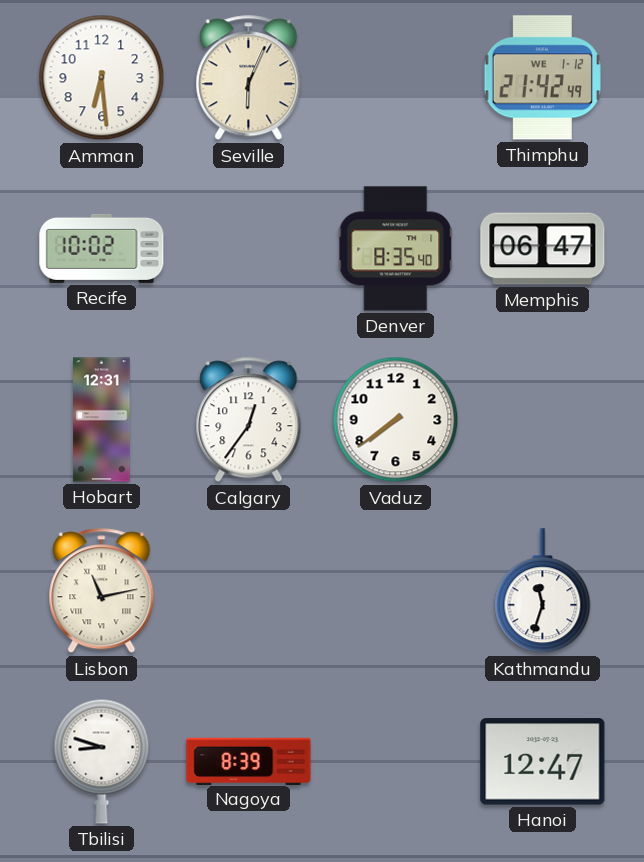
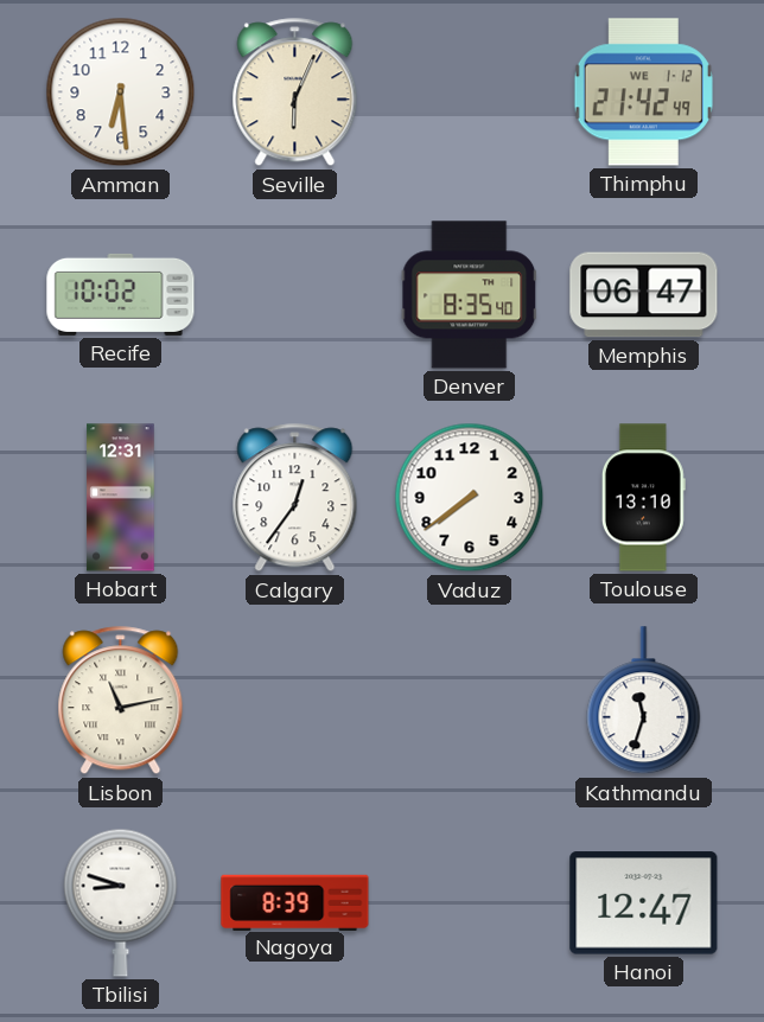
Toulouse: none -> 13:10
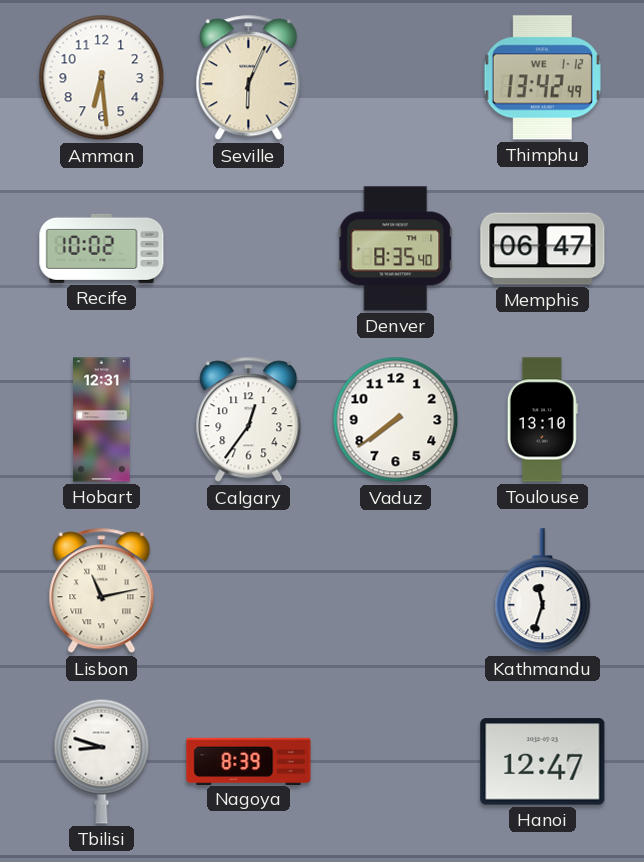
Thimphu: 21:42 -> 13:42
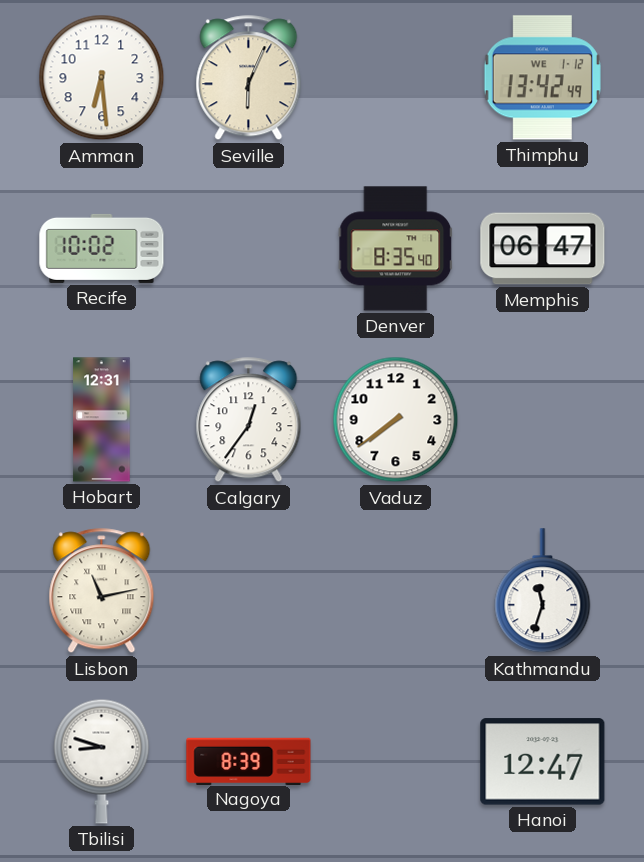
Toulouse: 13:10 -> none
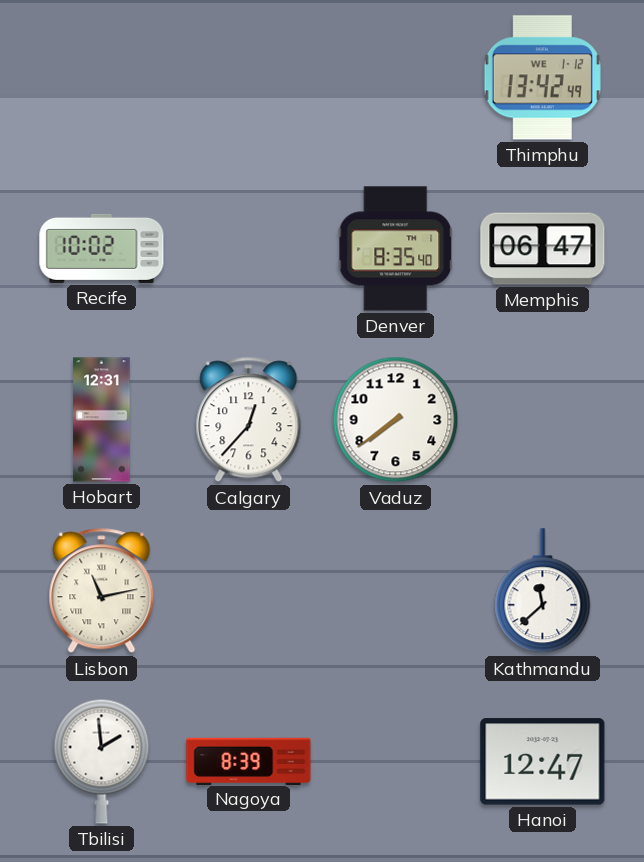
Amman: 6:29 -> none
Seville: 6:04 -> none
Calgary: 12:36 -> 12:37
Kathmandu: 11:33 -> 11:38
Tbilisi: 8:48 -> 1:59
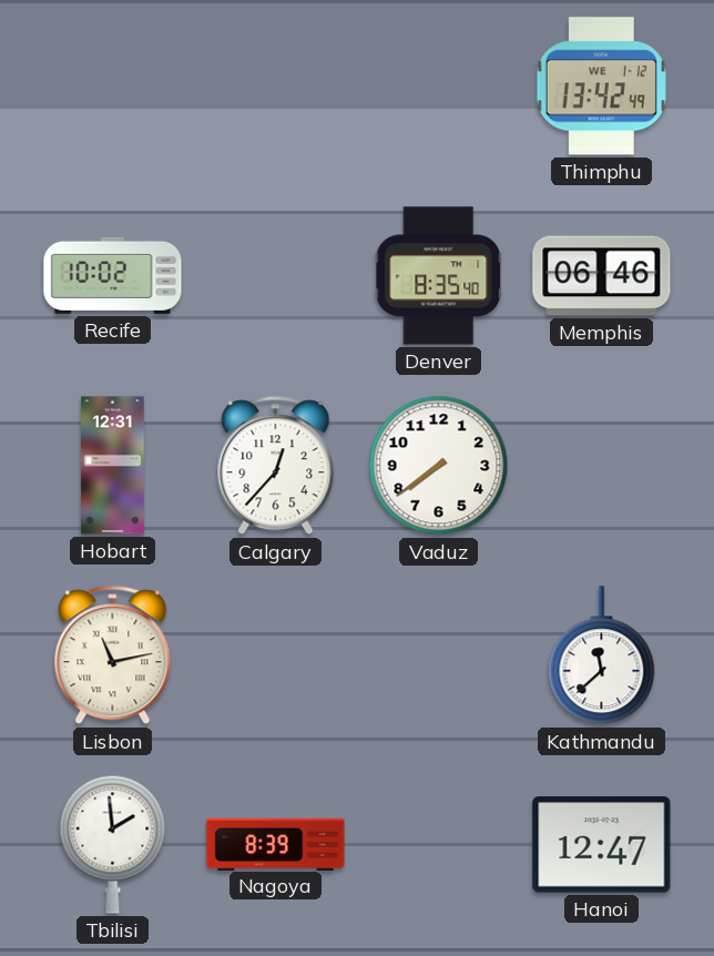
Memphis: 06:47 -> 06:46
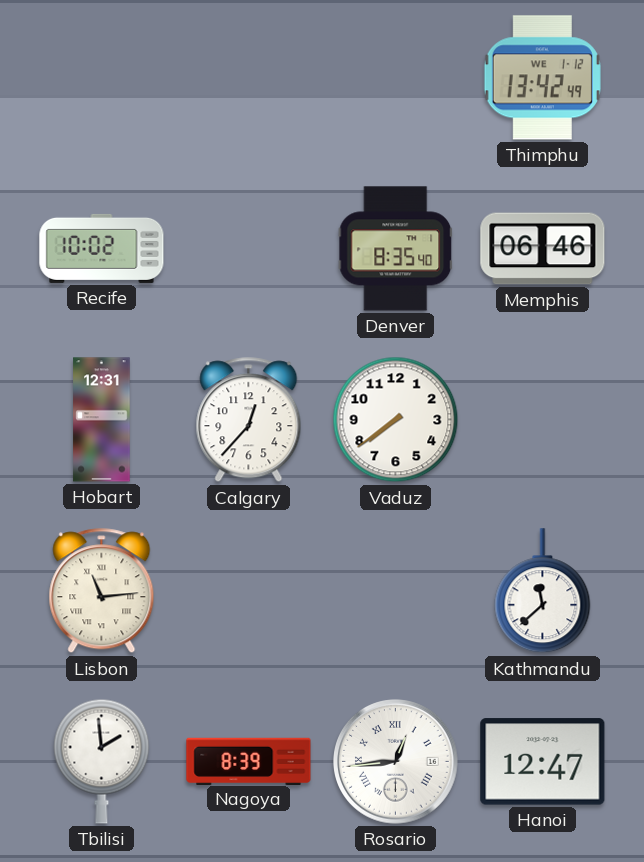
Lisbon: 11:13 -> 11:14
Rosario: none -> 12:44
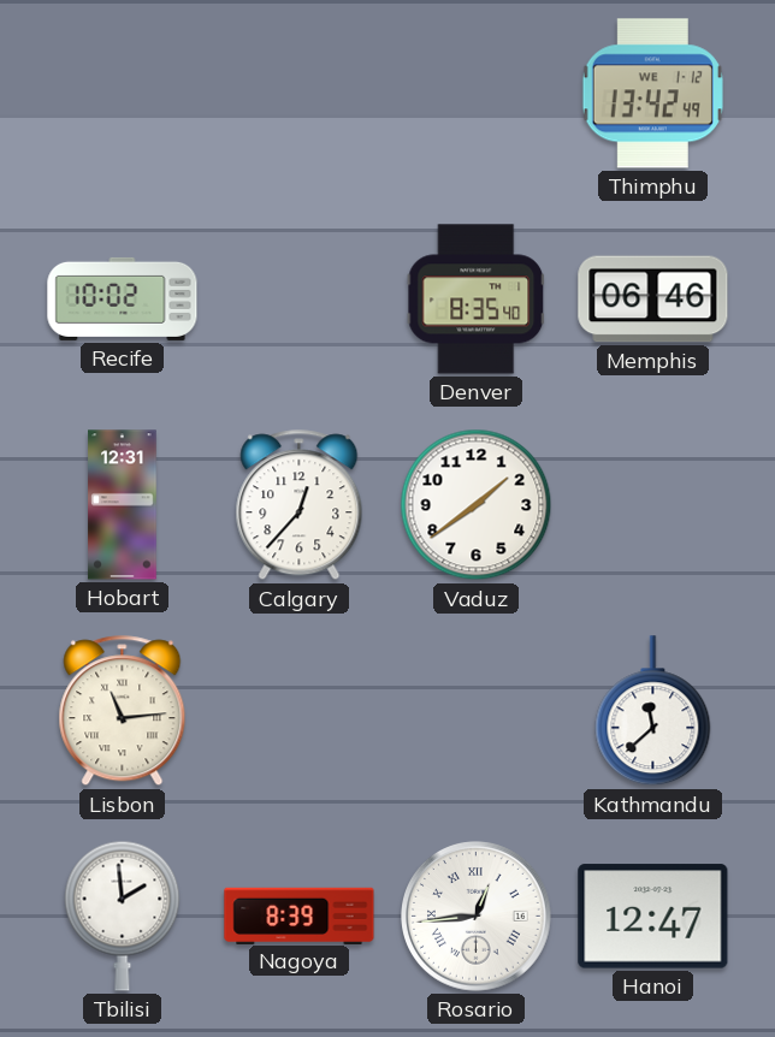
Vaduz: 7:39 -> 1:39
